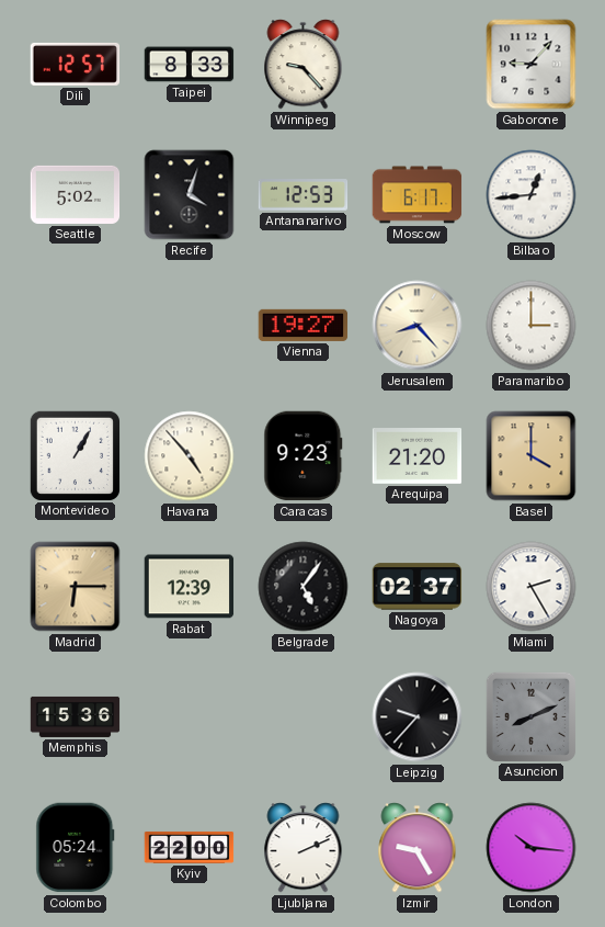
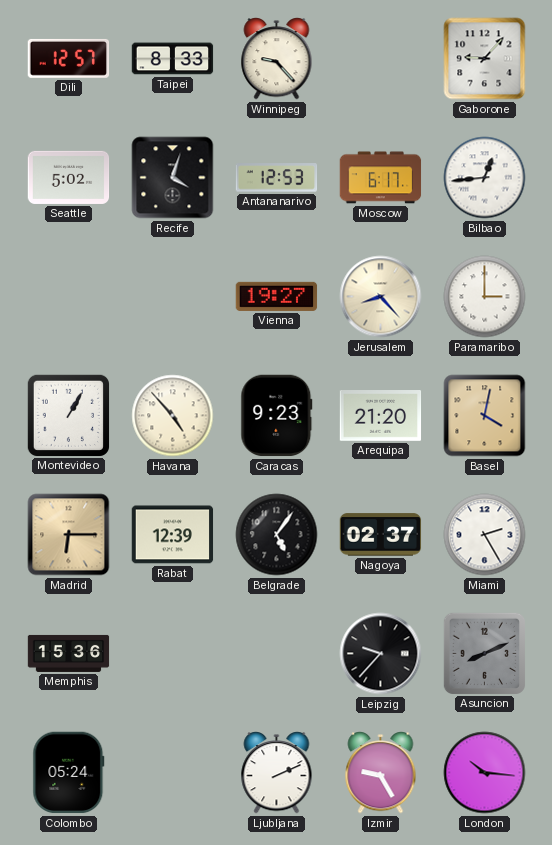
Basel: 4:00 -> 4:02
Kyiv: 22:00 -> none
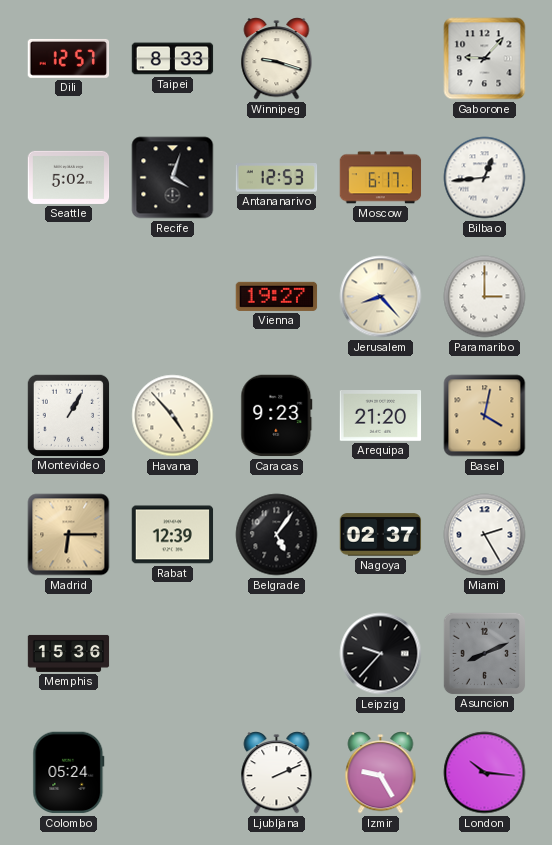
Winnipeg: 9:23 -> 9:18
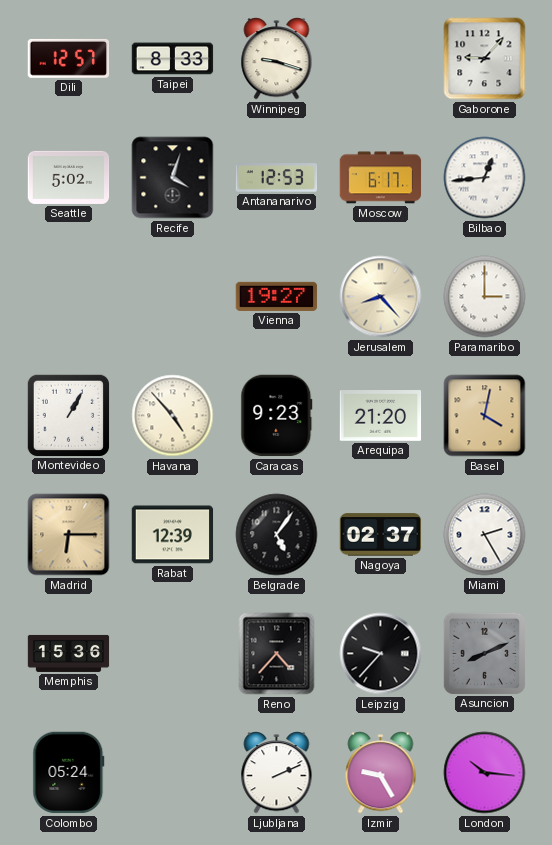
Reno: none -> 4:37
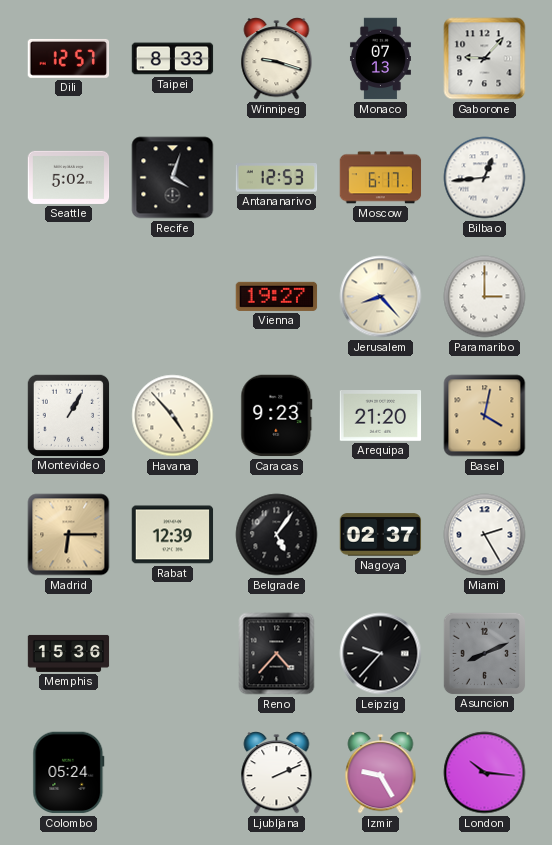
Monaco: none -> 07:13
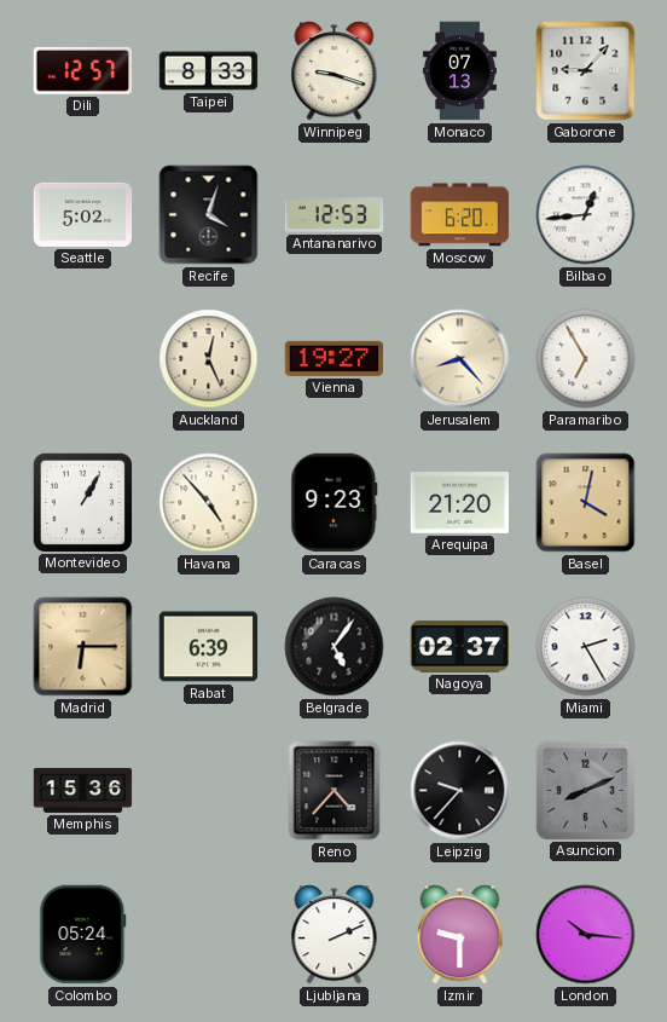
Moscow: 6:17 -> 6:20
Auckland: none -> 12:26
Paramaribo: 3:00 -> 6:55
Rabat: 12:39 -> 6:39
Izmir: 9:25 -> 9:30
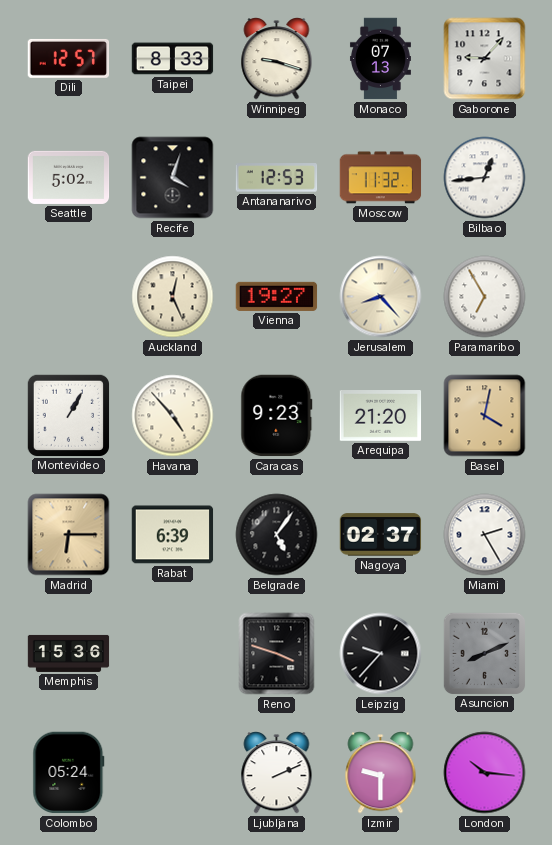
Moscow: 6:20 -> 11:32
Reno: 4:37 -> 3:48
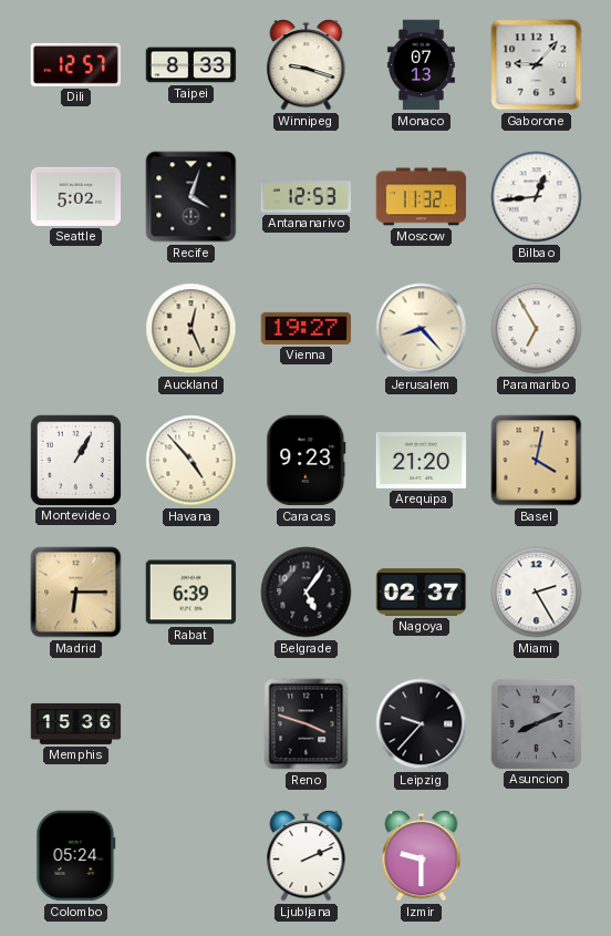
London: 10:16 -> none
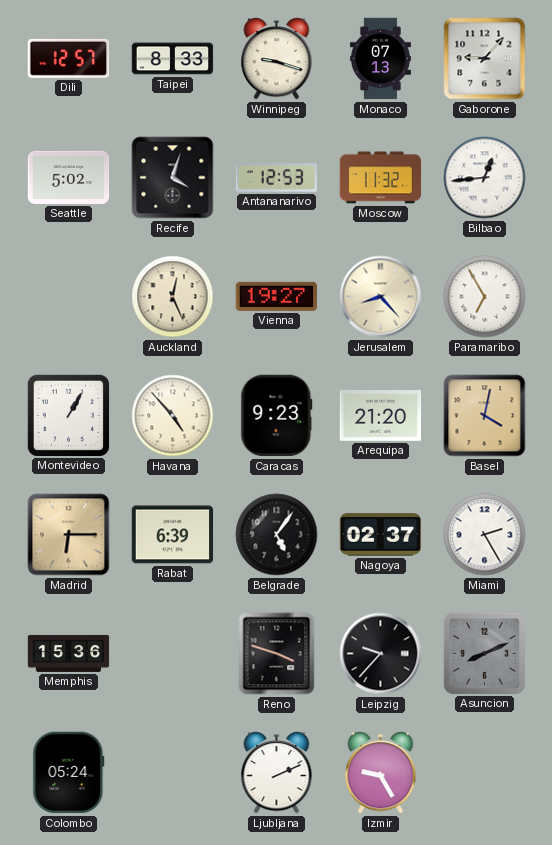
Izmir: 9:30 -> 9:25
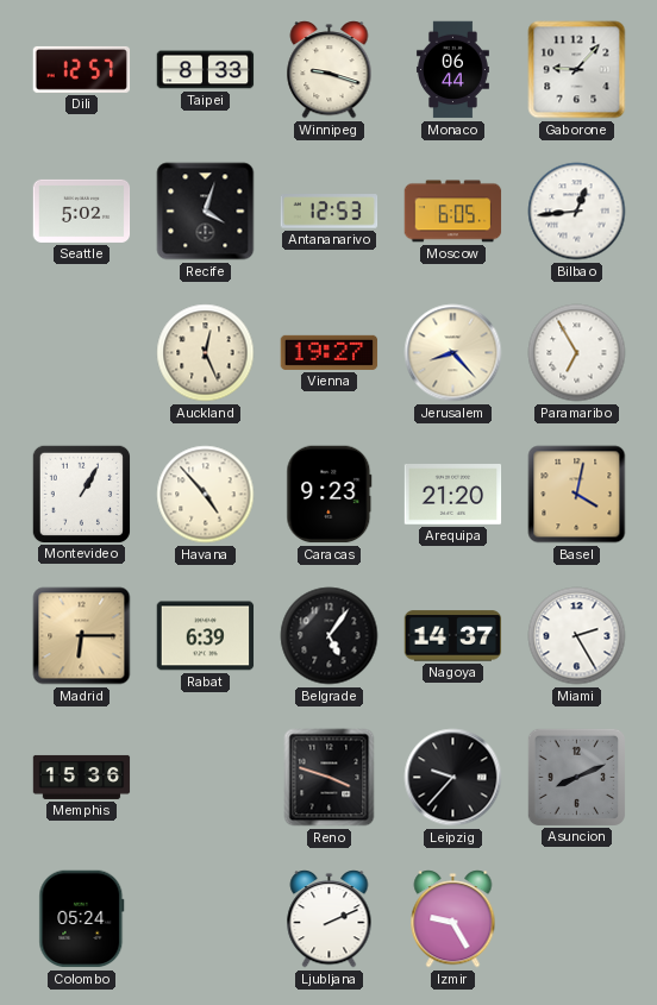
Monaco: 07:13 -> 06:44
Moscow: 11:32 -> 6:05
Nagoya: 02:37 -> 14:37
